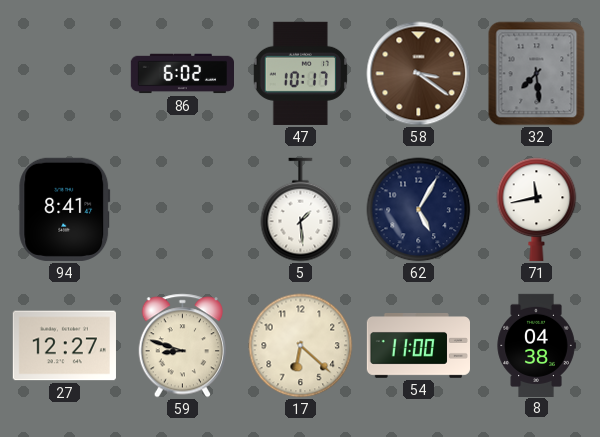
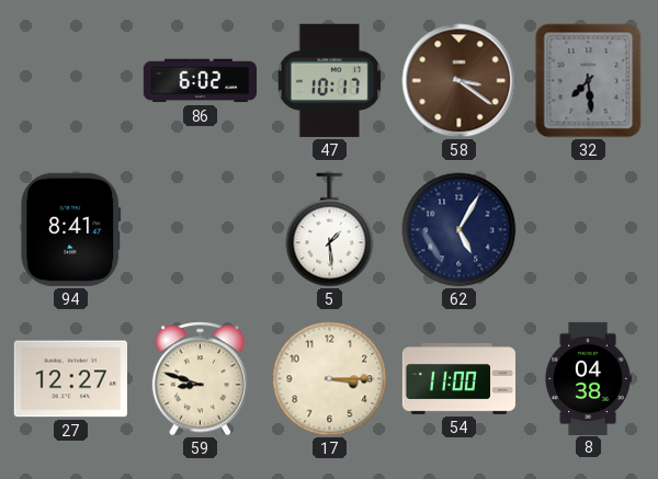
71: 11:43 -> none
17: 6:22 -> 3:15
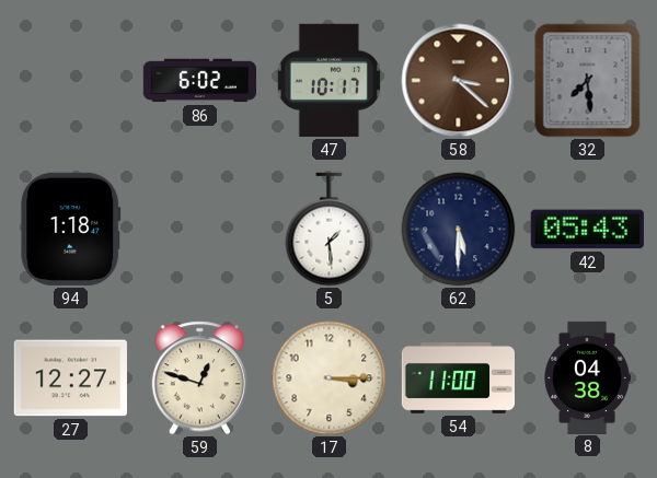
58: 3:21 -> 3:22
94: 8:41 -> 1:18
62: 5:05 -> 5:30
42: none -> 05:43
59: 8:48 -> 12:48
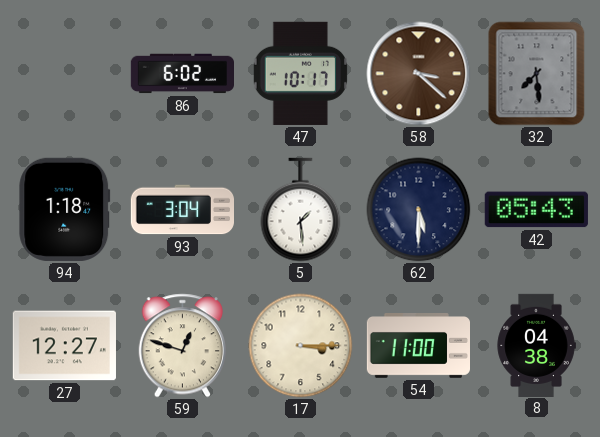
93: none -> 3:04
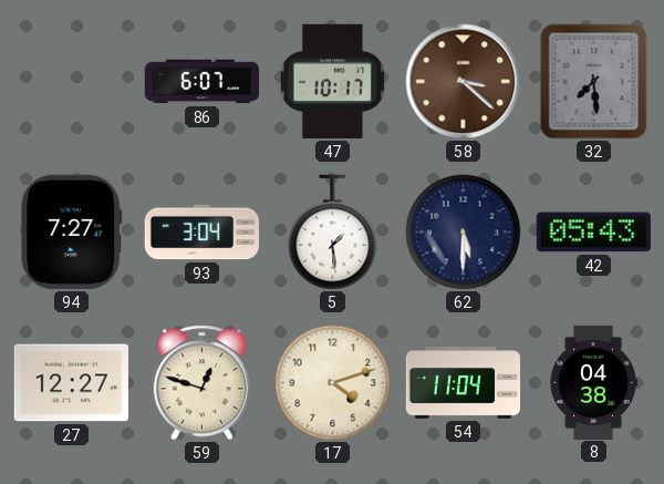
86: 6:02 -> 6:07
94: 1:18 -> 7:27
17: 3:15 -> 4:12
54: 11:00 -> 11:04
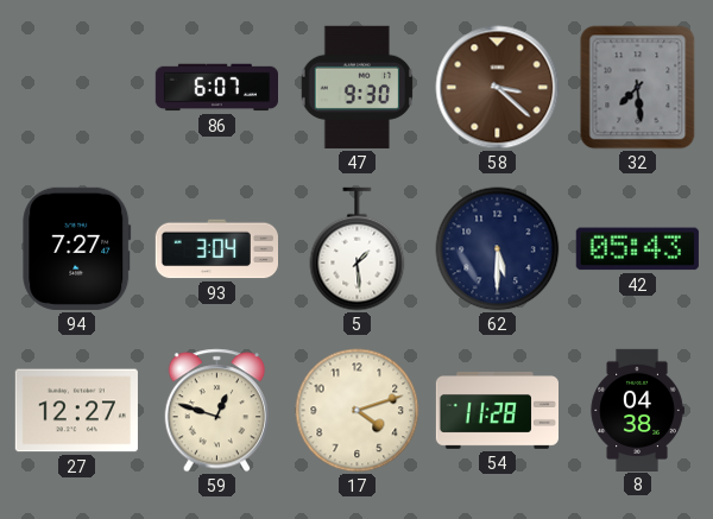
47: 10:17 -> 9:30
54: 11:04 -> 11:28
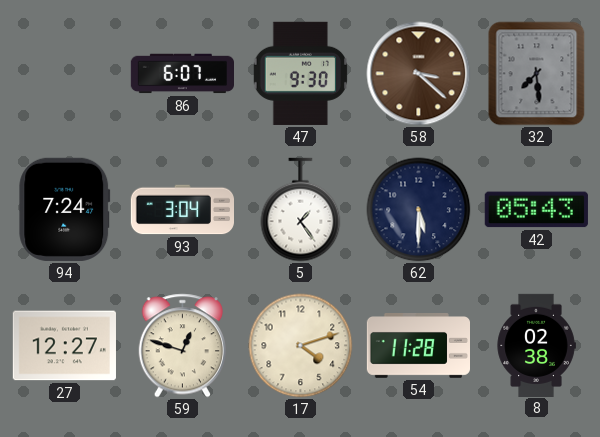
94: 7:27 -> 7:24
5: 1:29 -> 1:24
8: 04:38 -> 02:38
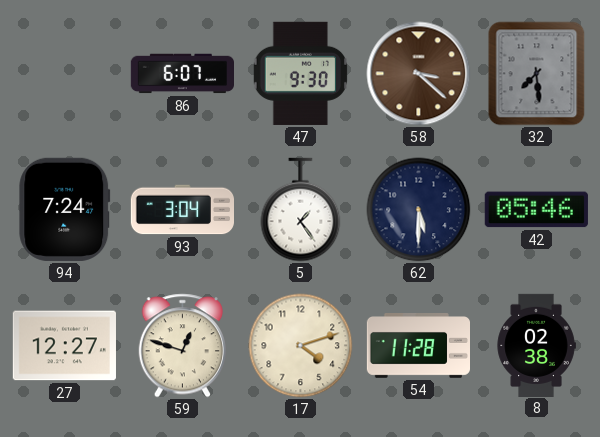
42: 05:43 -> 05:46
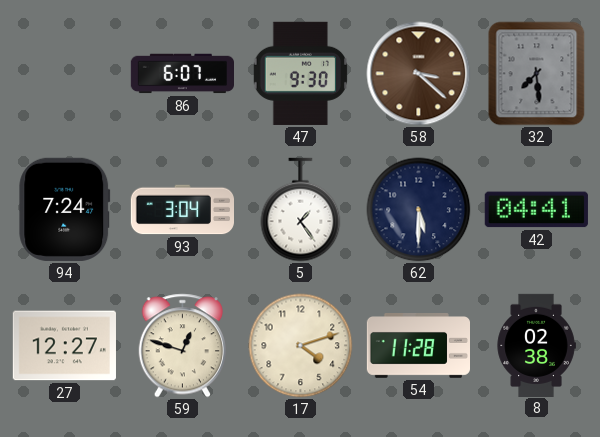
42: 05:46 -> 04:41
